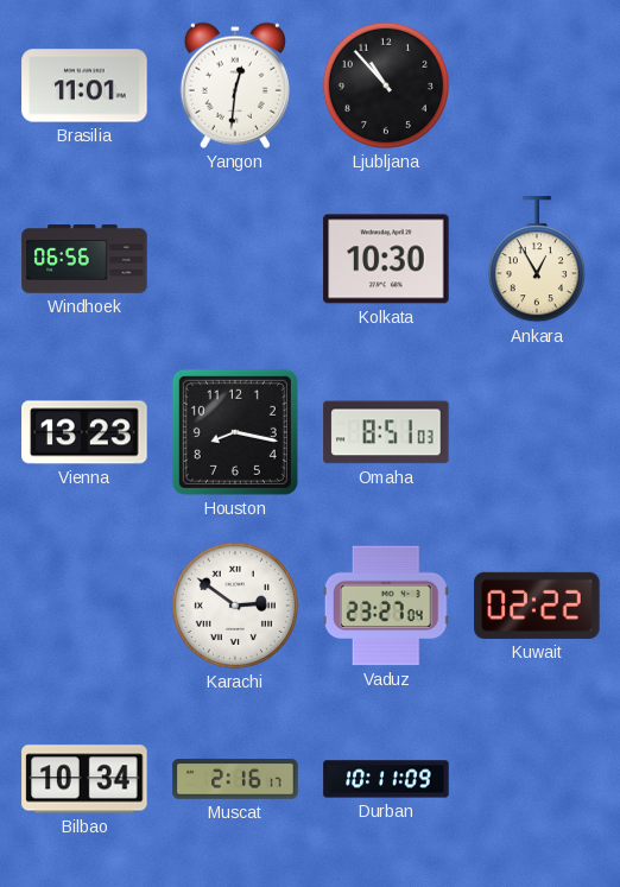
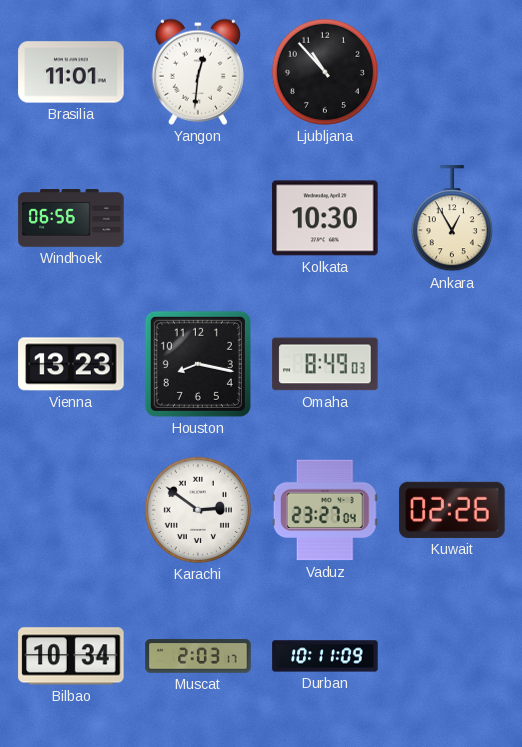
Omaha: 8:51 -> 8:49
Kuwait: 02:22 -> 02:26
Muscat: 2:16 -> 2:03
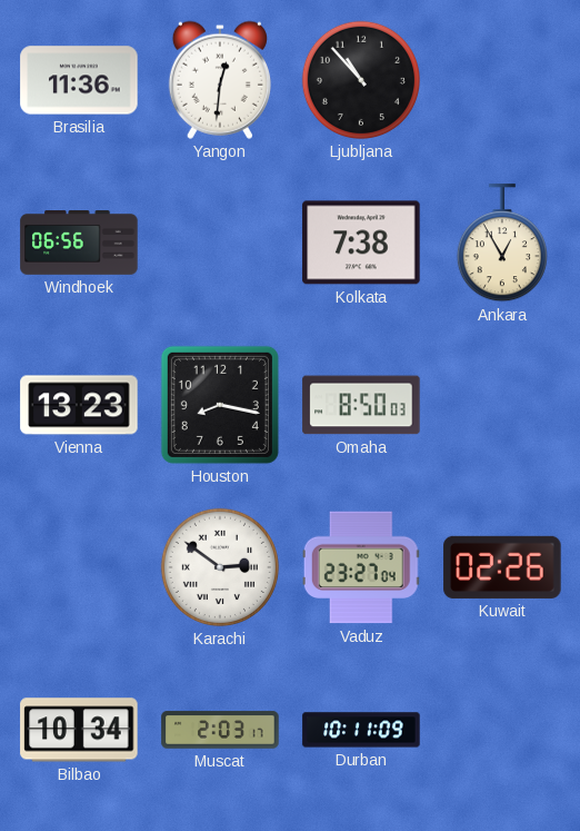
Brasilia: 11:01 -> 11:36
Kolkata: 10:30 -> 7:38
Omaha: 8:49 -> 8:50
